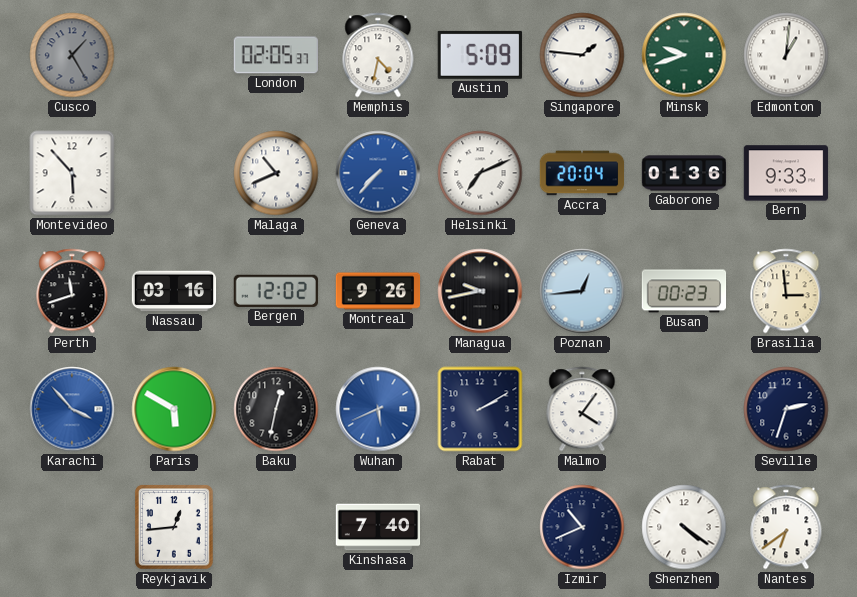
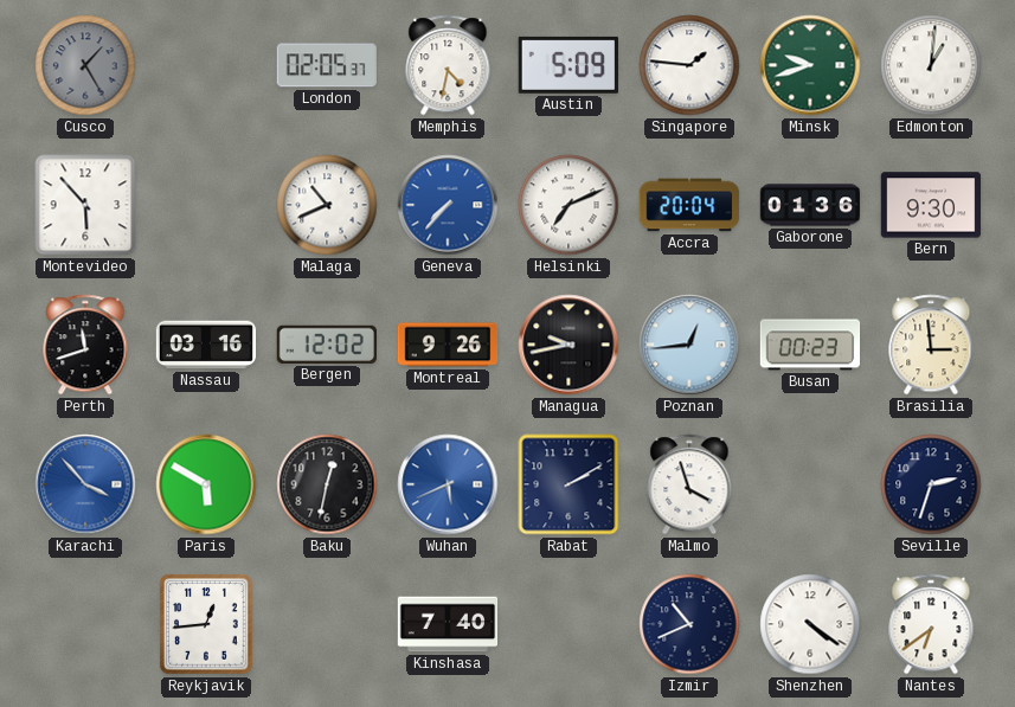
Bern: 9:33 -> 9:30
Malmo: 4:06 -> 3:57
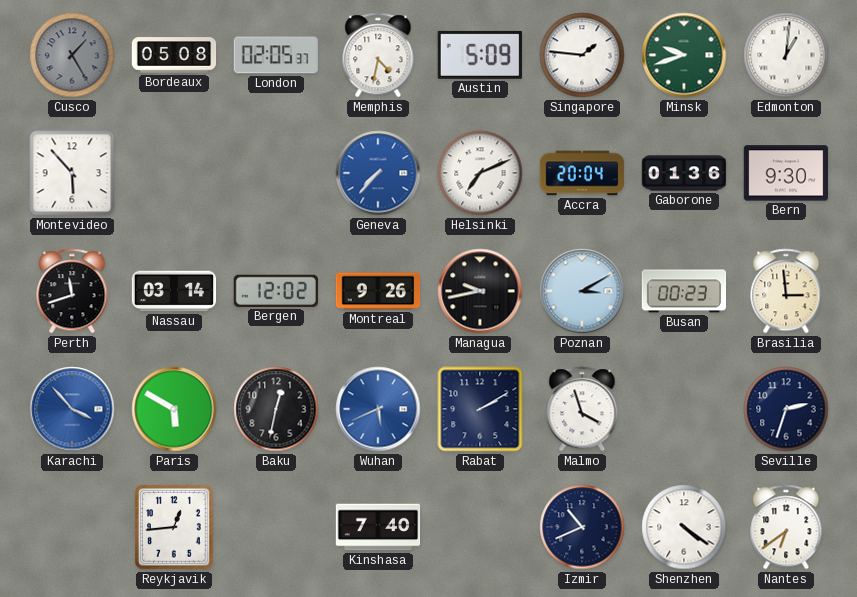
Bordeaux: none -> 05:08
Malaga: 10:41 -> none
Nassau: 03:16 -> 03:14
Poznan: 12:44 -> 3:10
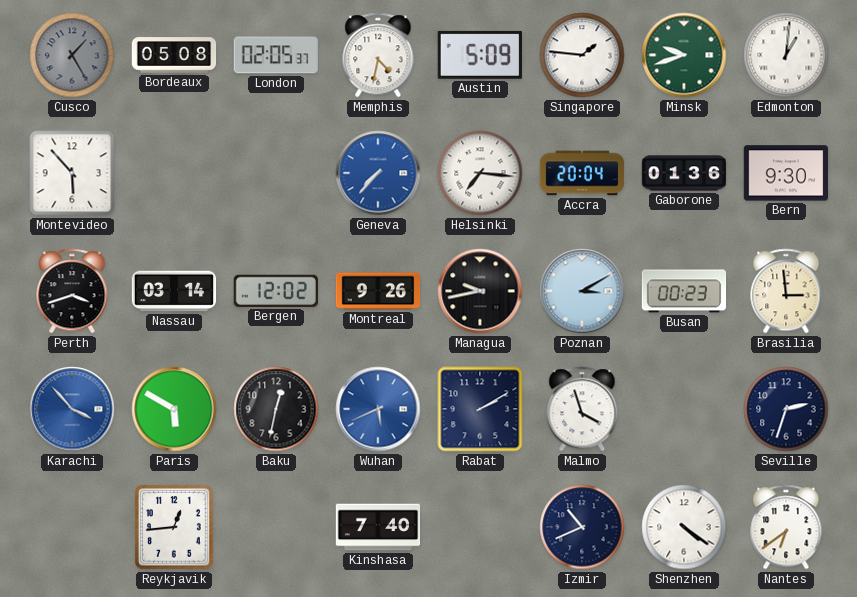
Helsinki: 7:11 -> 7:16
Perth: 11:42 -> 3:42
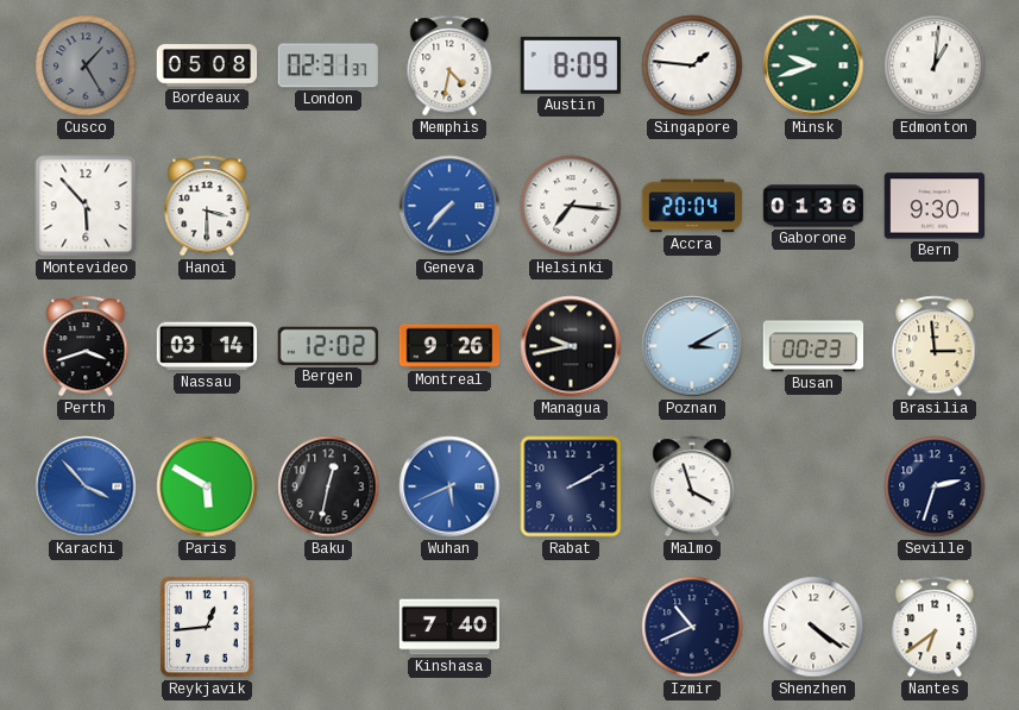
London: 02:05 -> 02:31
Austin: 5:09 -> 8:09
Hanoi: none -> 3:30
